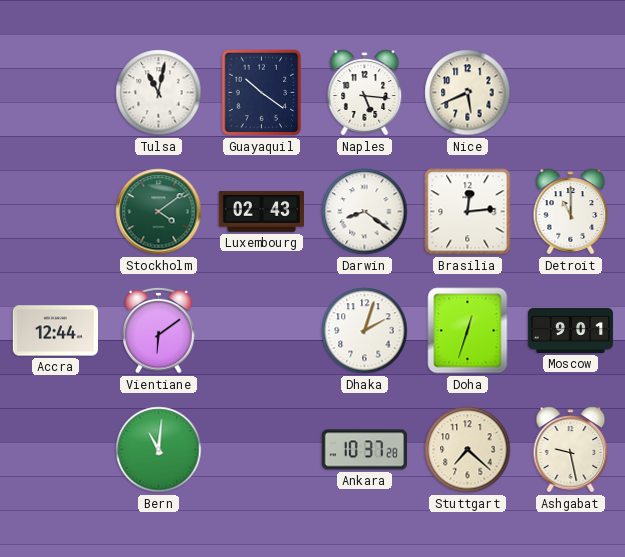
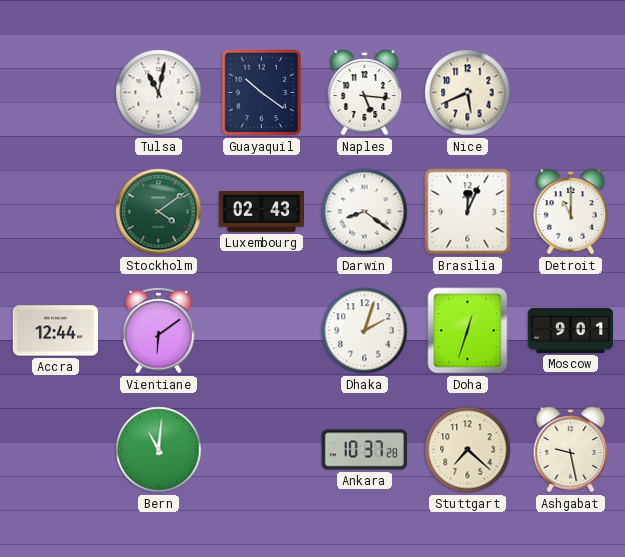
Brasilia: 12:14 -> 12:04
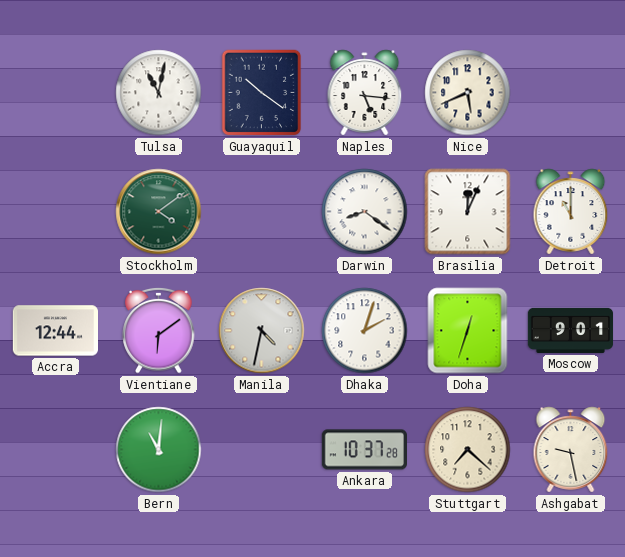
Luxembourg: 02:43 -> none
Manila: none -> 4:32
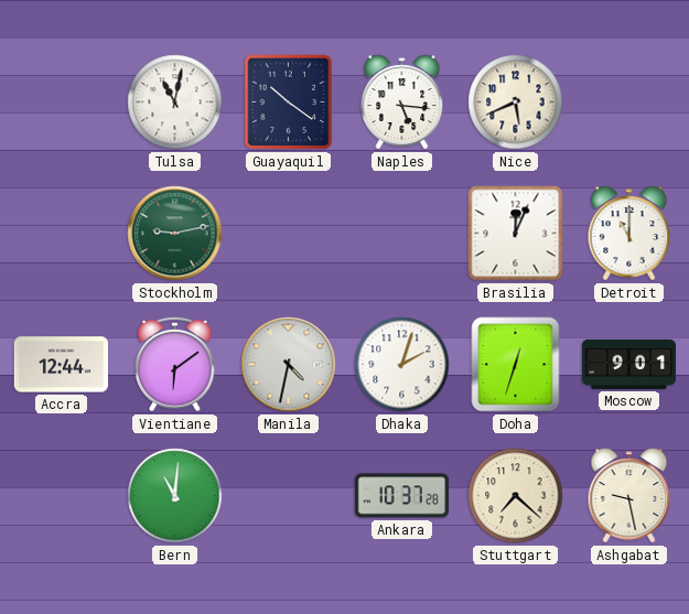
Stockholm: 4:09 -> 9:13
Darwin: 8:21 -> none
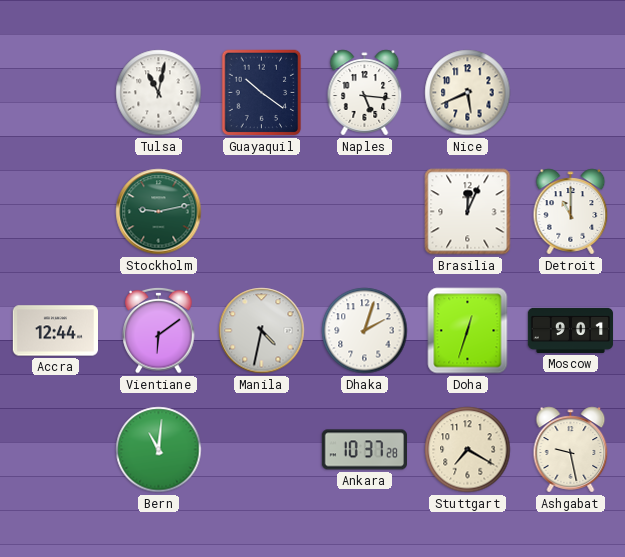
Stuttgart: 7:22 -> 7:20
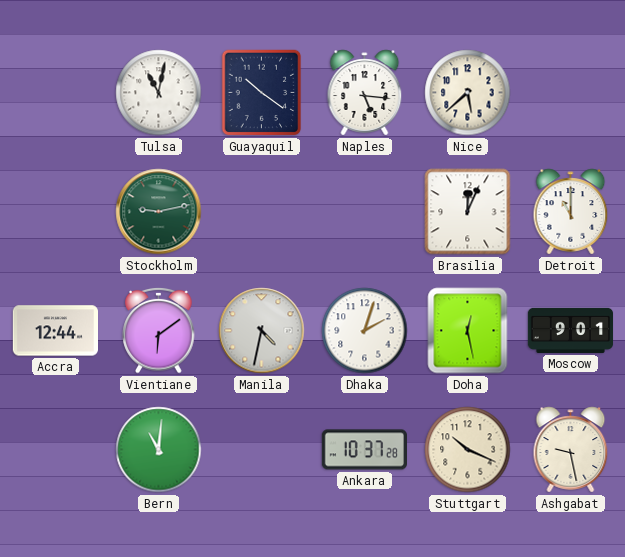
Nice: 5:41 -> 5:38
Doha: 12:33 -> 12:28
Stuttgart: 7:20 -> 10:19
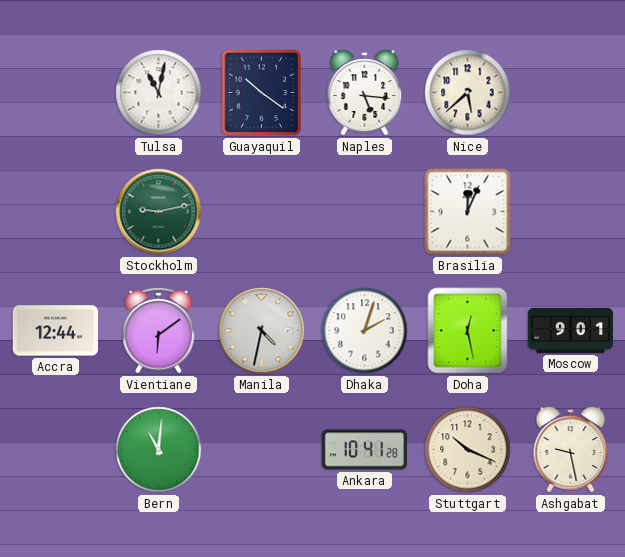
Detroit: 11:00 -> none
Ankara: 10:37 -> 10:41
